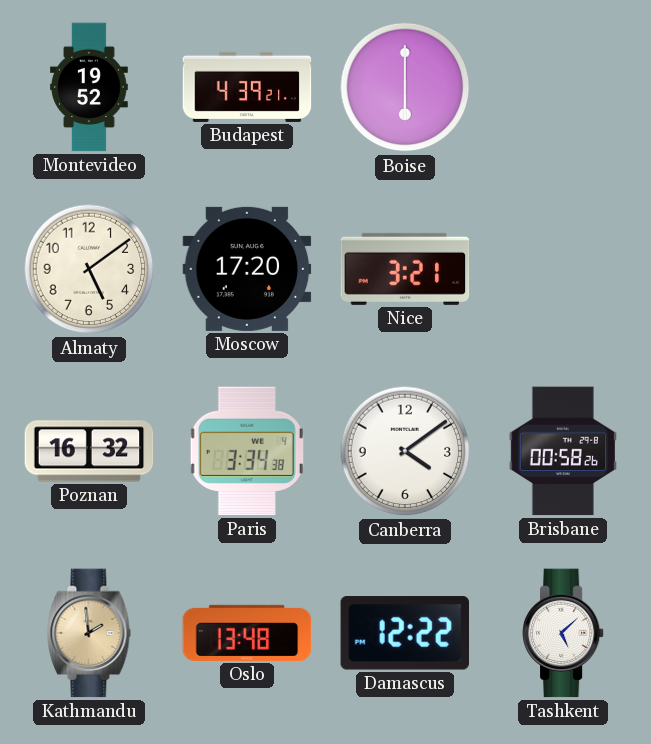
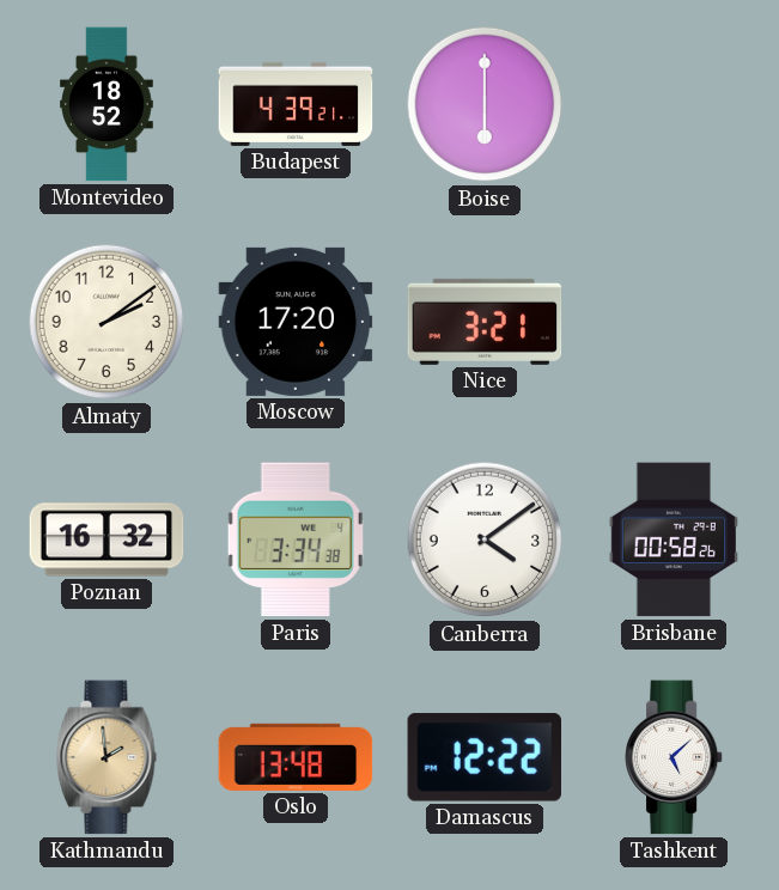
Montevideo: 19:52 -> 18:52
Almaty: 5:09 -> 2:09
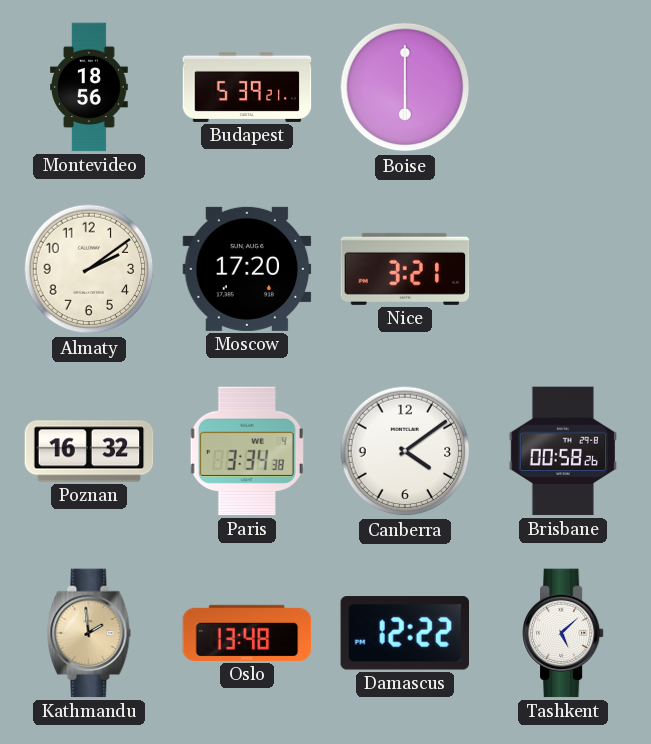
Montevideo: 18:52 -> 18:56
Budapest: 4:39 -> 5:39
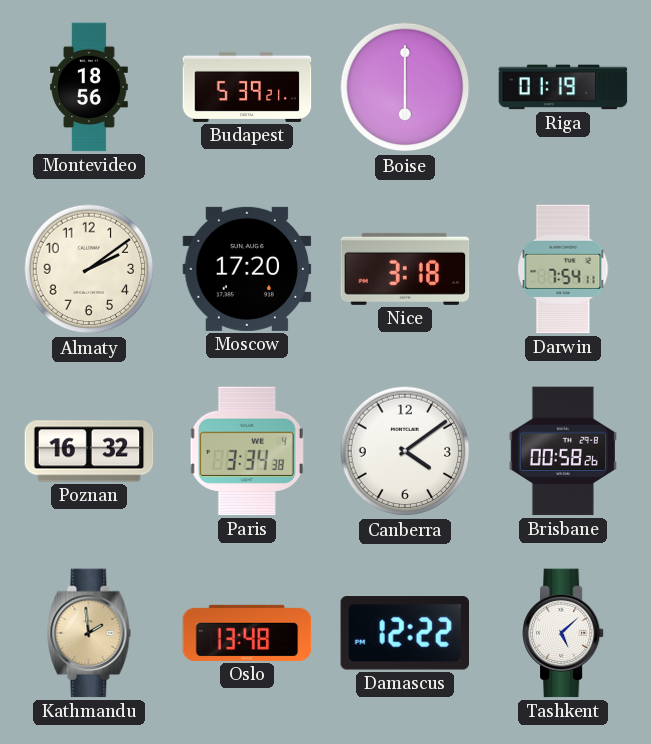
Riga: none -> 01:19
Nice: 3:21 -> 3:18
Darwin: none -> 7:54
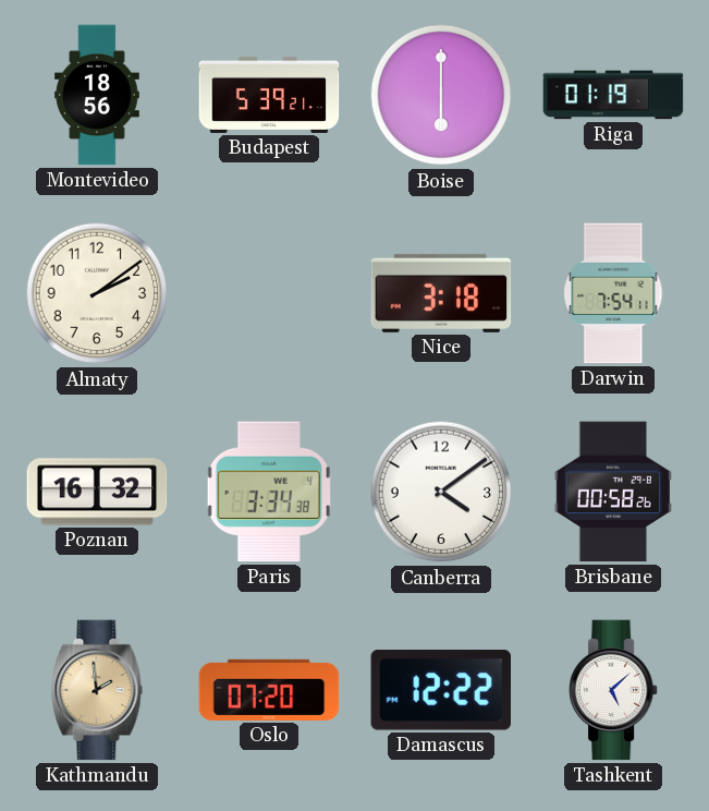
Moscow: 17:20 -> none
Oslo: 13:48 -> 07:20
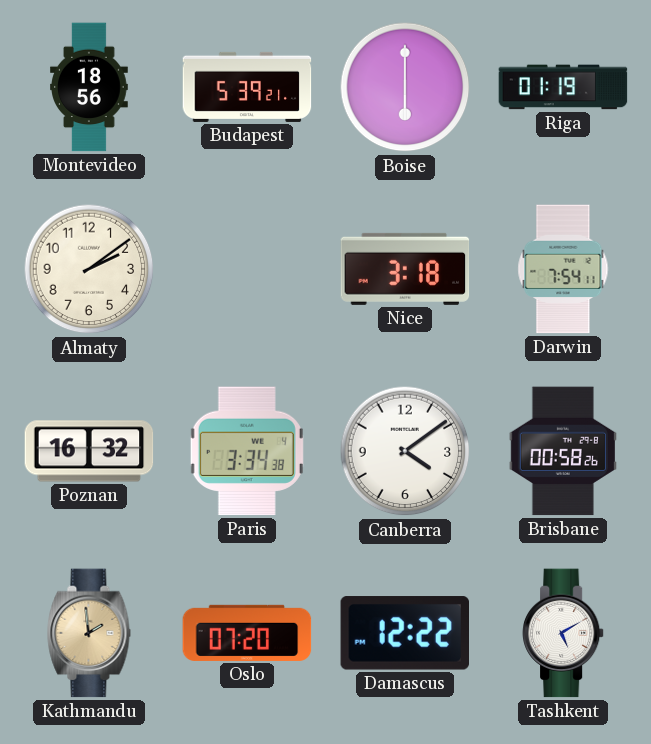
Tashkent: 5:08 -> 5:10
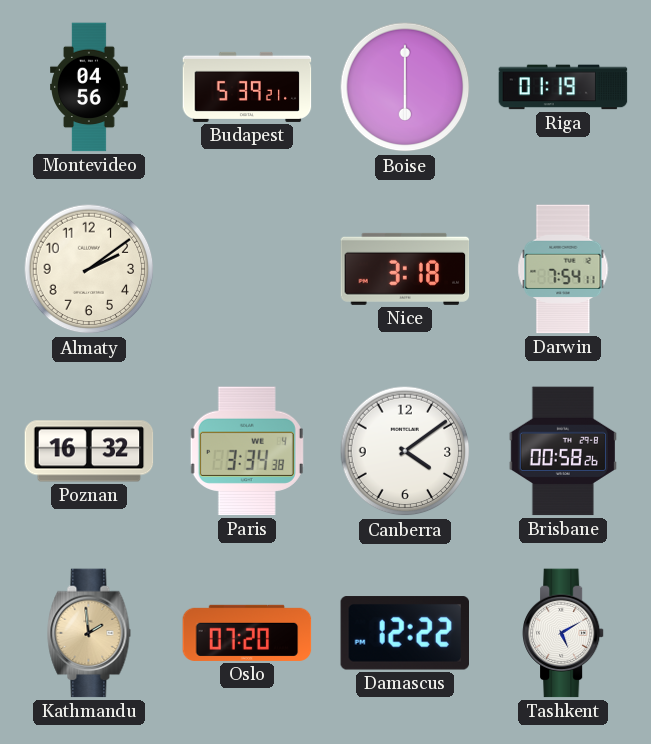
Montevideo: 18:56 -> 04:56
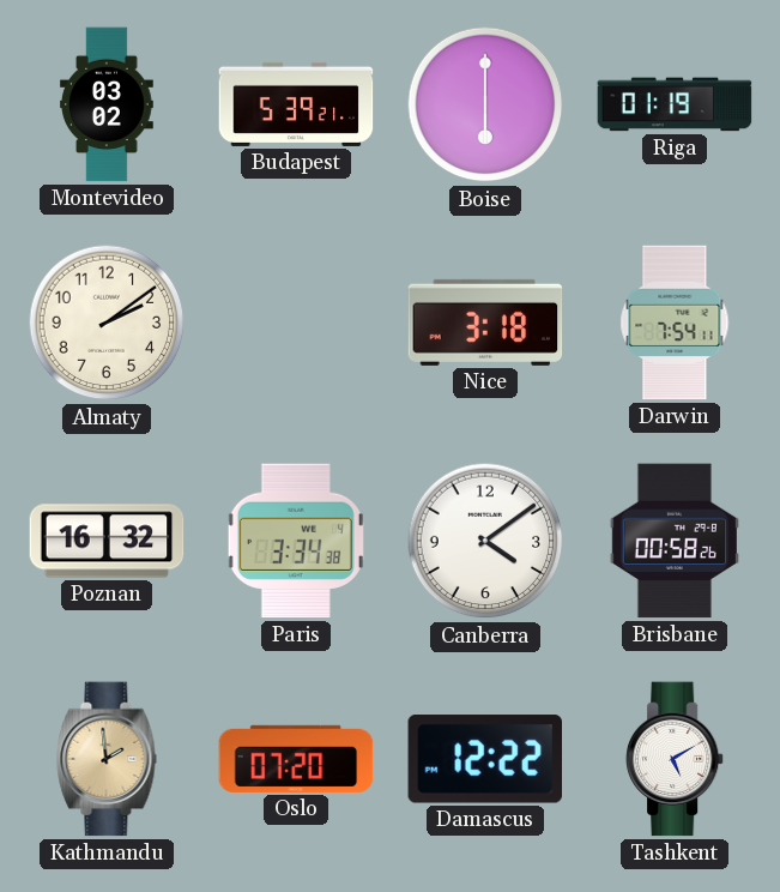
Montevideo: 04:56 -> 03:02
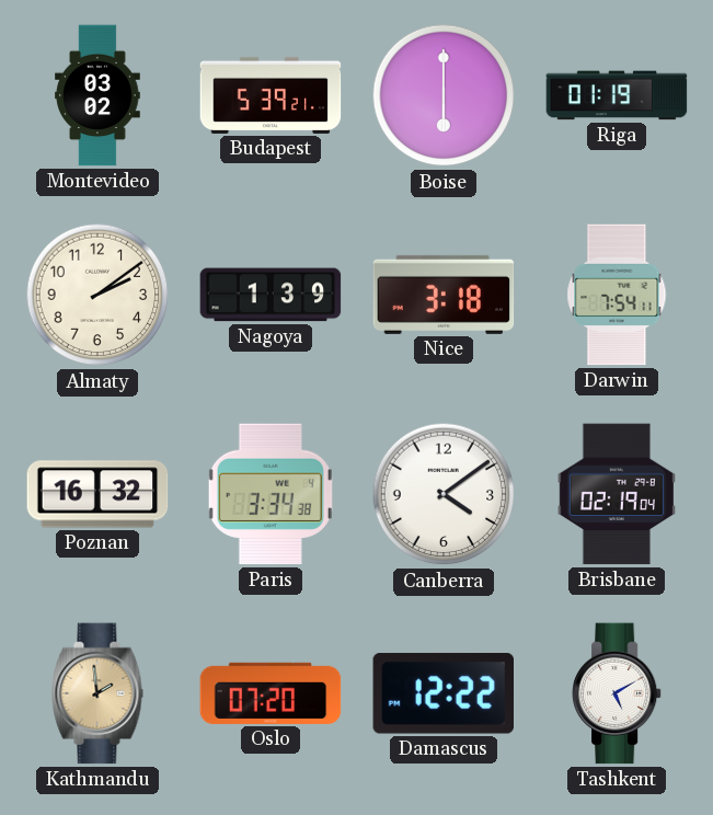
Nagoya: none -> 1:39
Brisbane: 00:58 -> 02:19
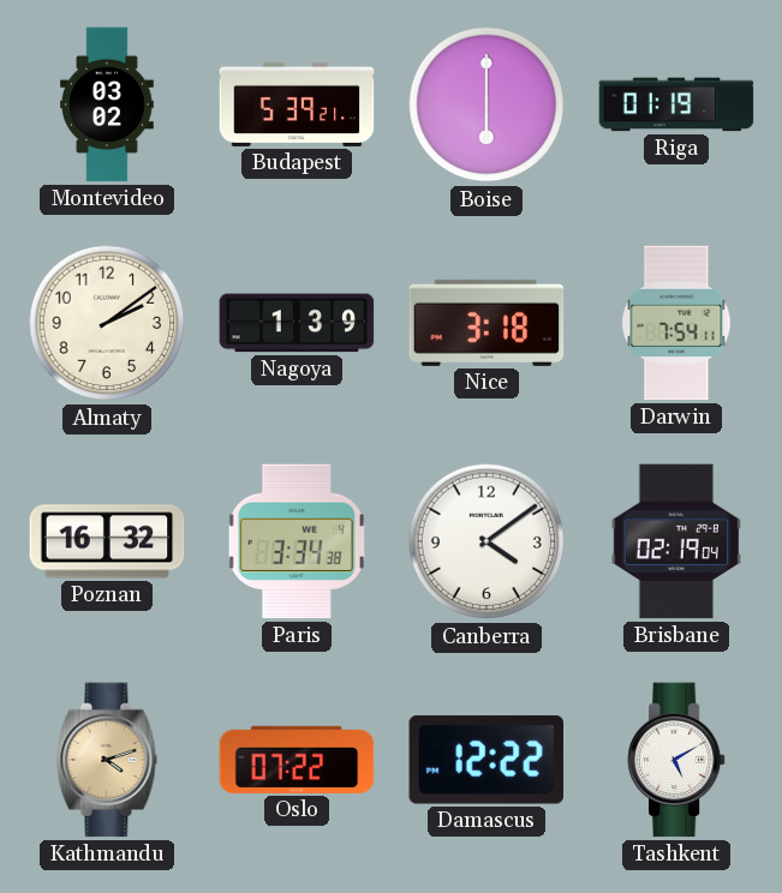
Kathmandu: 1:59 -> 4:12
Oslo: 07:20 -> 07:22
